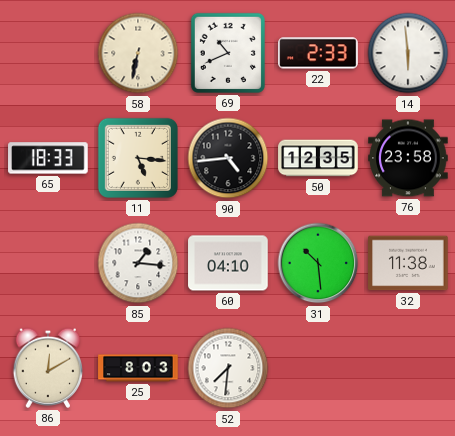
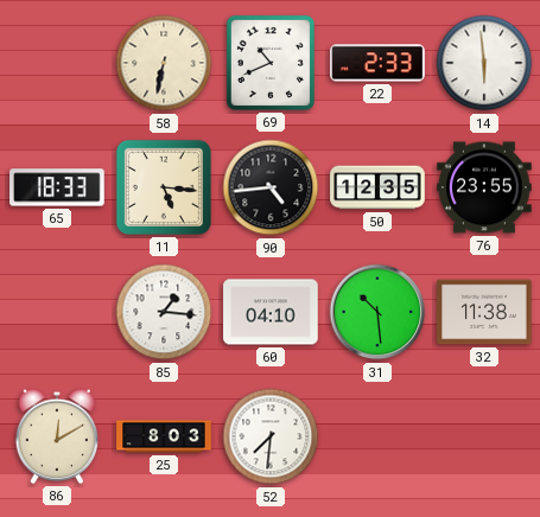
76: 23:58 -> 23:55
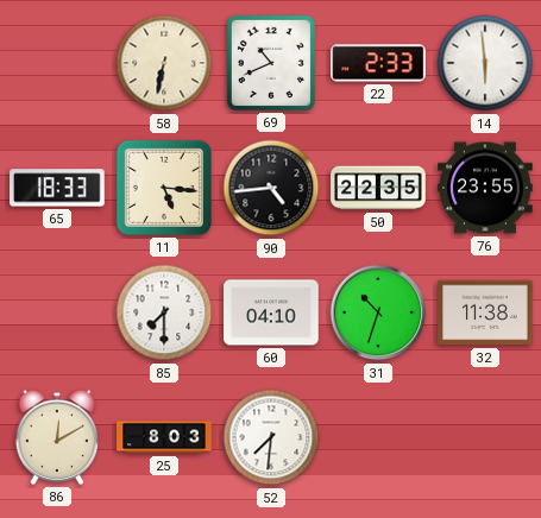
50: 12:35 -> 22:35
85: 1:16 -> 7:30
31: 10:29 -> 10:33
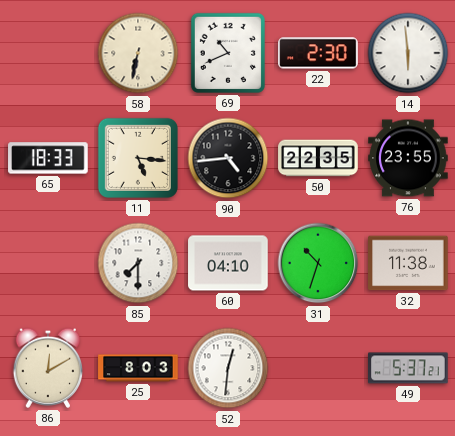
22: 2:33 -> 2:30
52: 7:31 -> 12:31
49: none -> 5:37
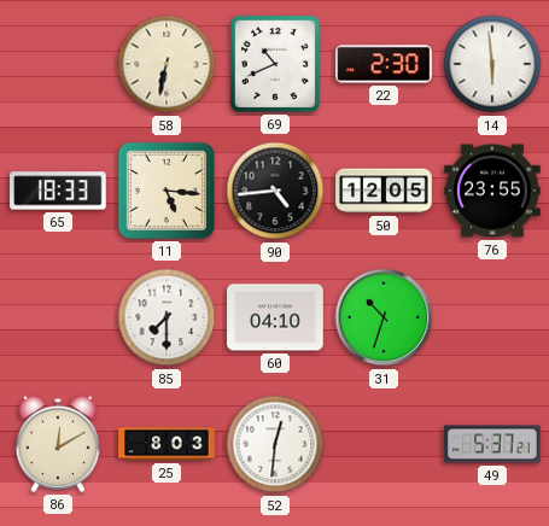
50: 22:35 -> 12:05
32: 11:38 -> none
